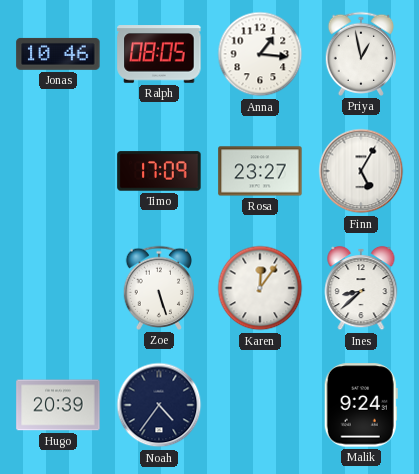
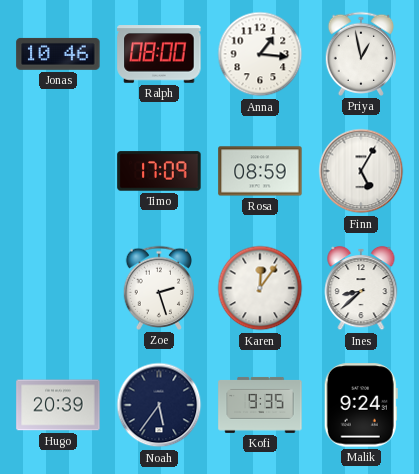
Ralph: 08:05 -> 08:00
Rosa: 23:27 -> 08:59
Zoe: 5:27 -> 2:27
Noah: 4:36 -> 5:36
Kofi: none -> 9:35
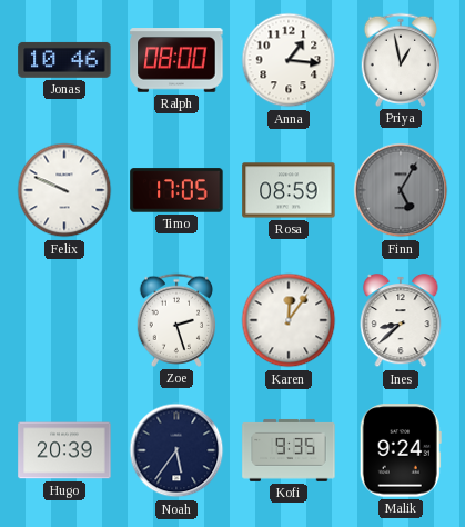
Felix: none -> 9:49
Timo: 17:09 -> 17:05
Finn dial: white -> grey
